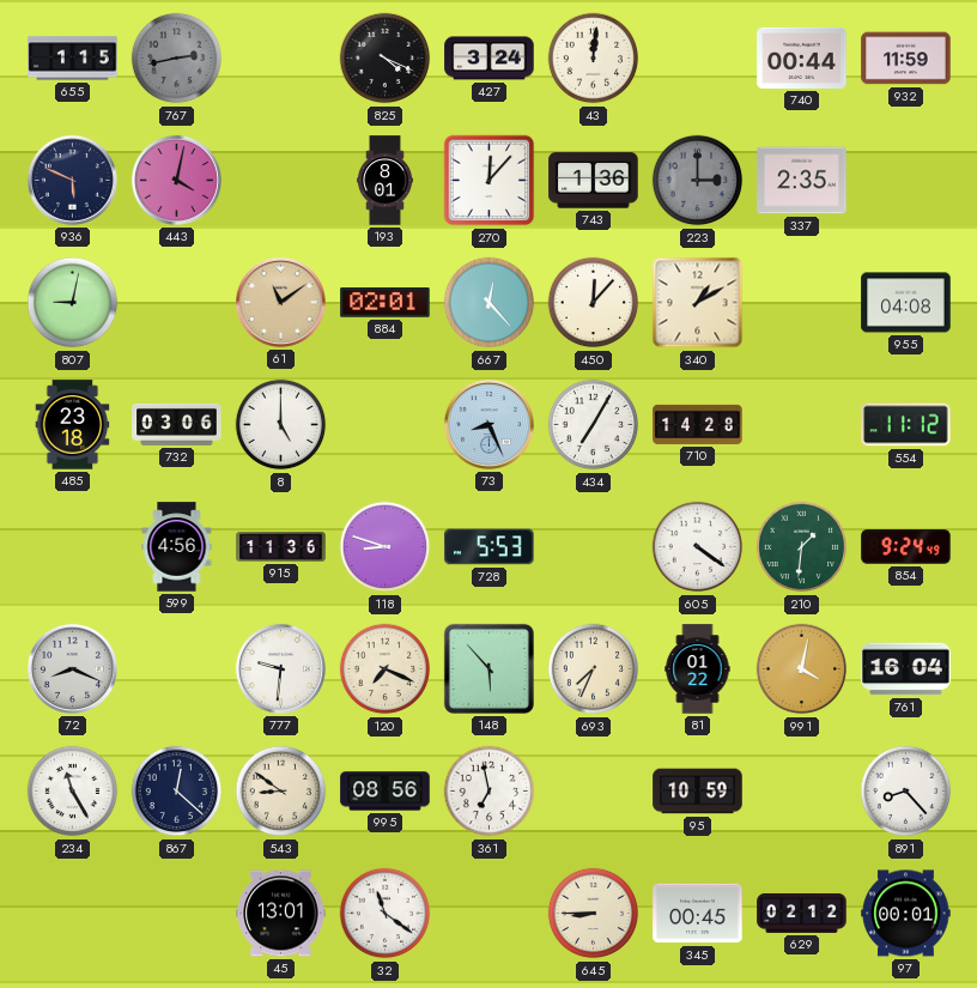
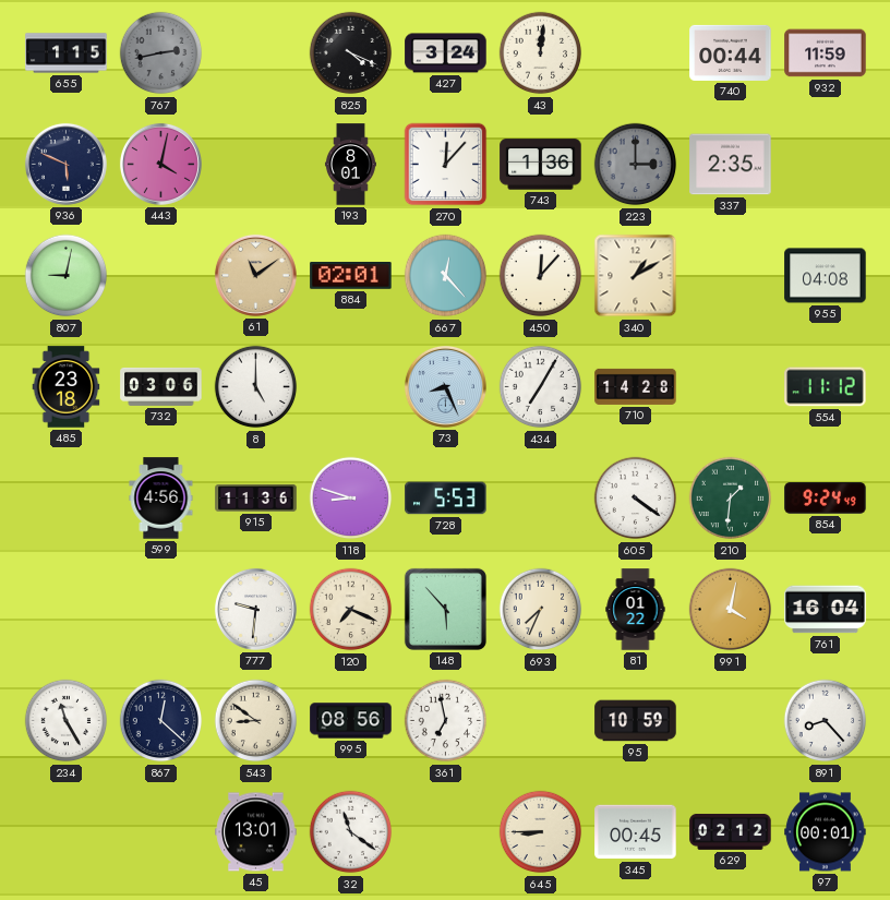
72: 8:19 -> none
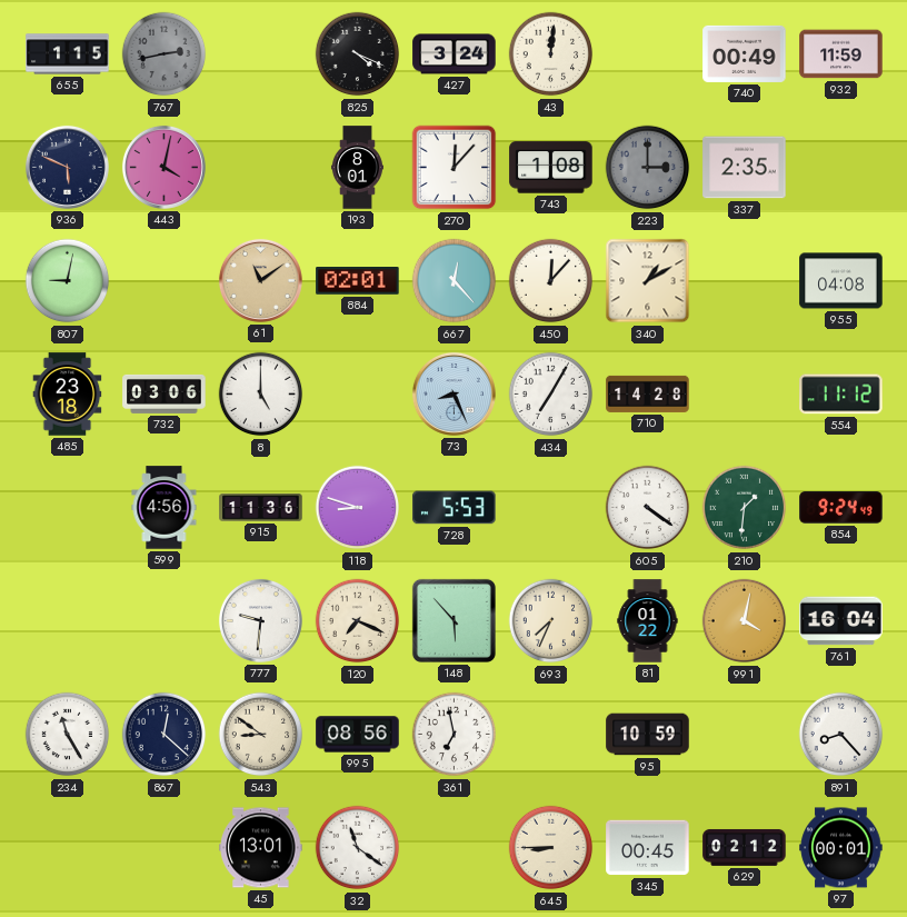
740: 00:44 -> 00:49
743: 1:36 -> 1:08
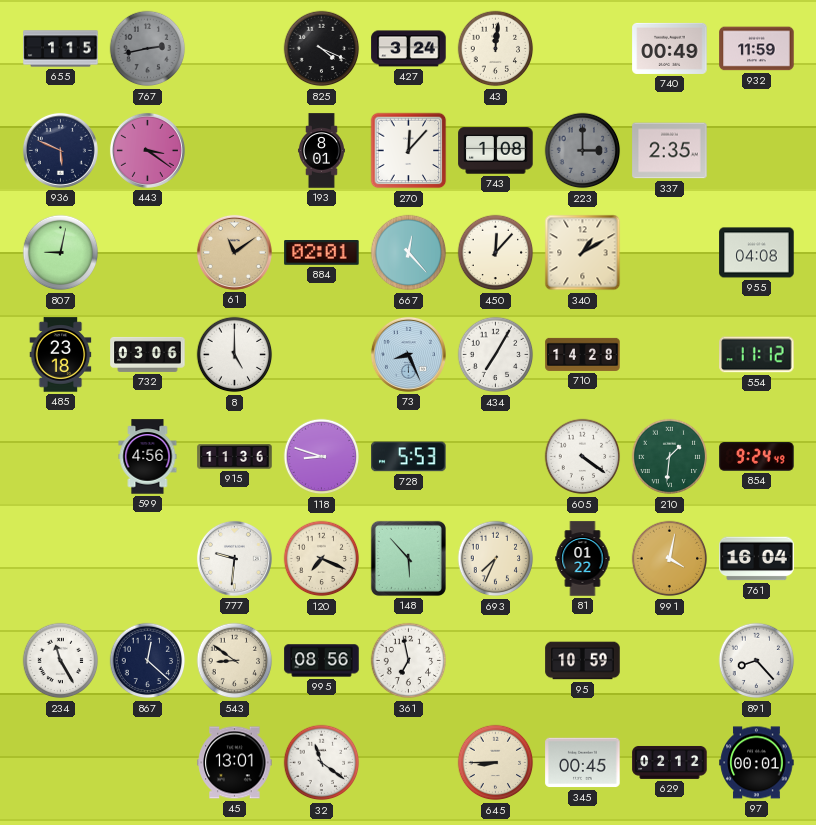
443: 4:02 -> 3:21
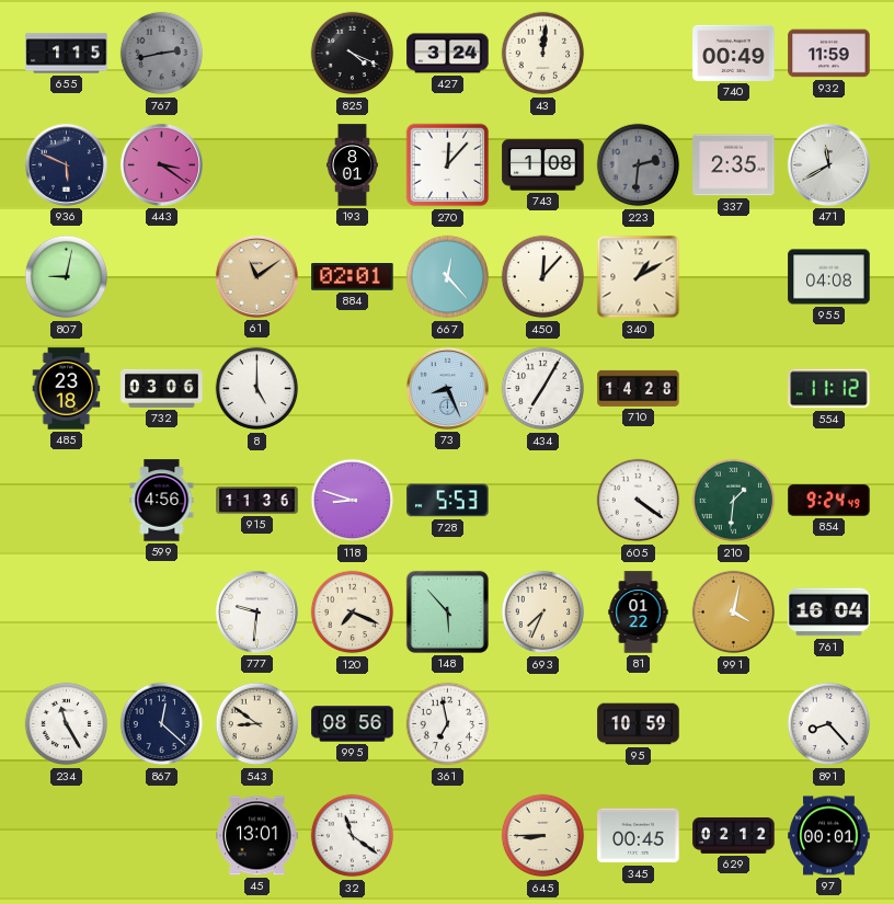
223: 3:00 -> 2:31
471: none -> 11:40
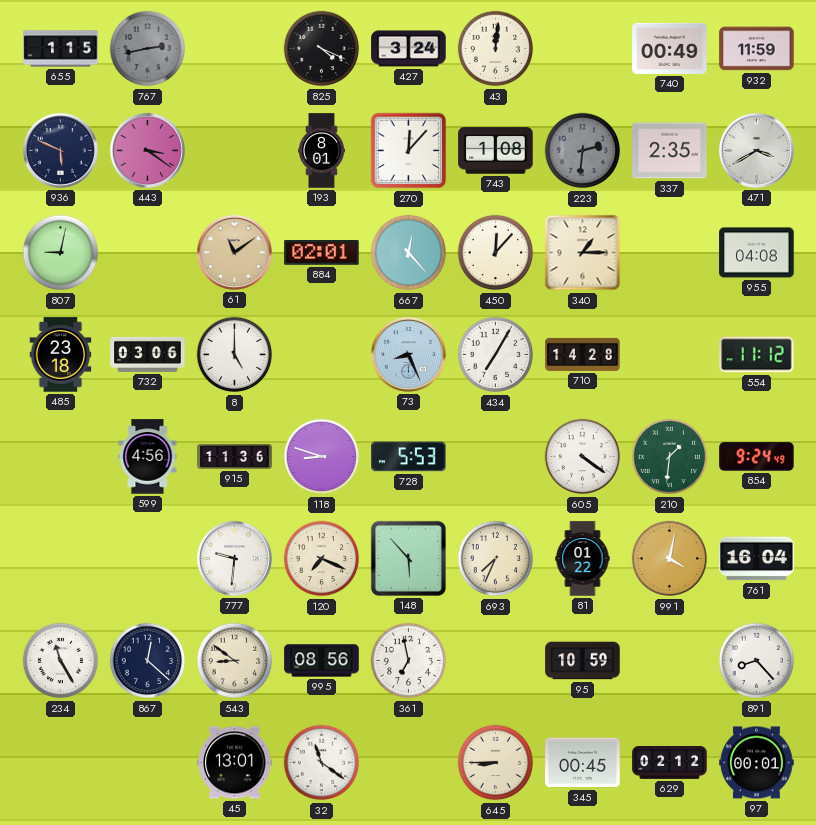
471: 11:40 -> 3:40
340: 1:10 -> 1:15
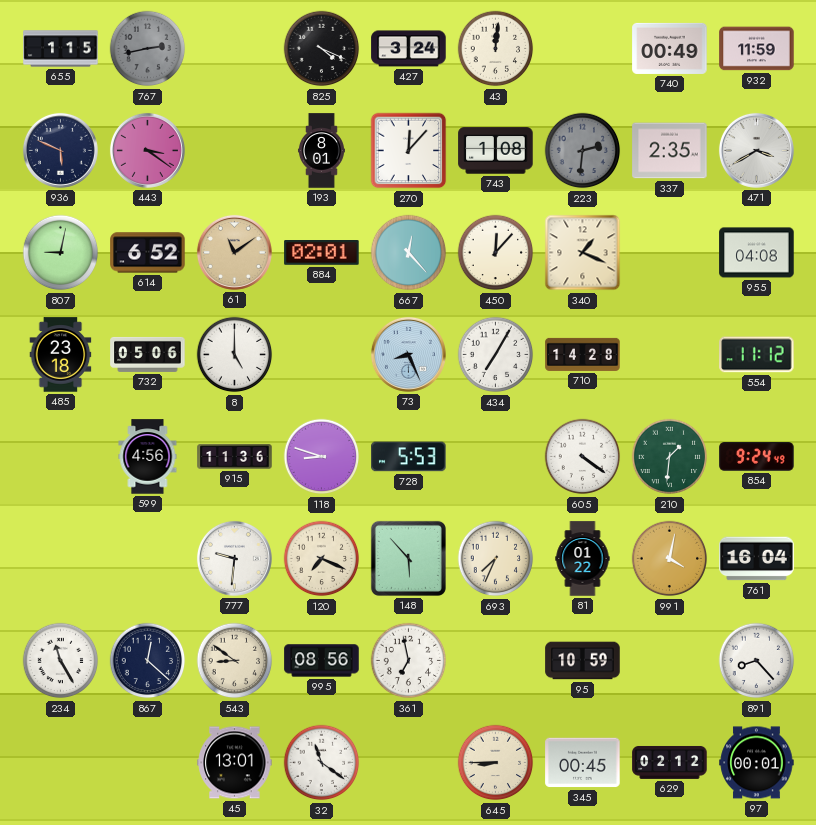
614: none -> 6:52
340: 1:15 -> 1:19
732: 03:06 -> 05:06
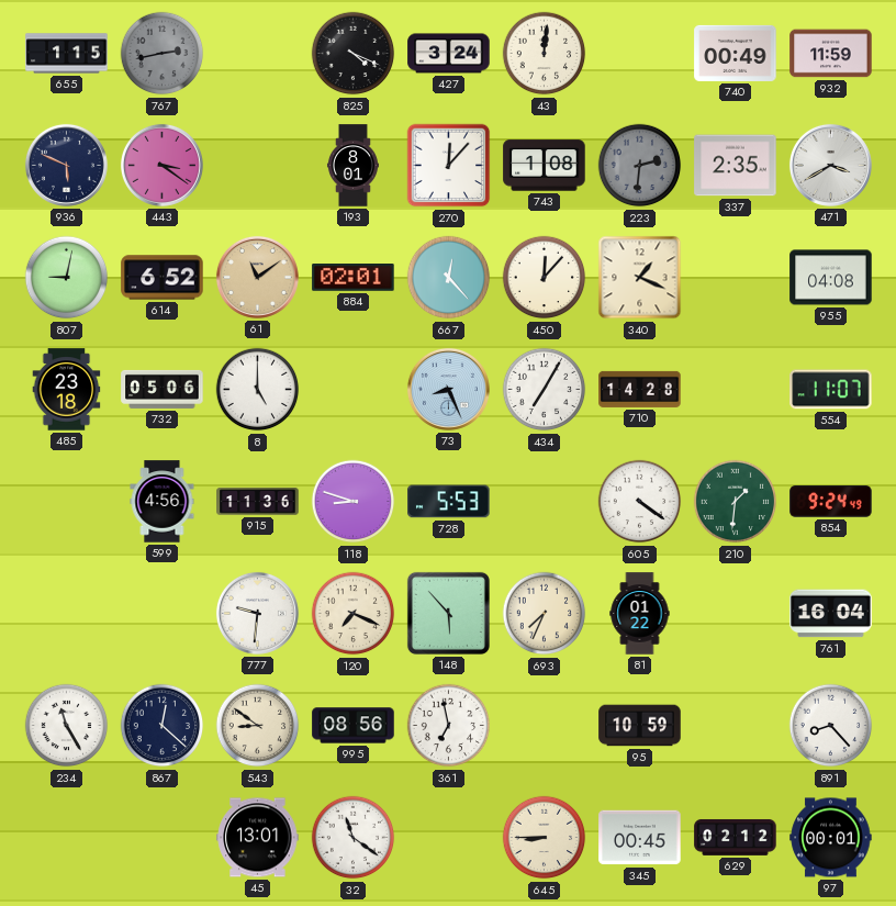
554: 11:12 -> 11:07
991: 4:02 -> none
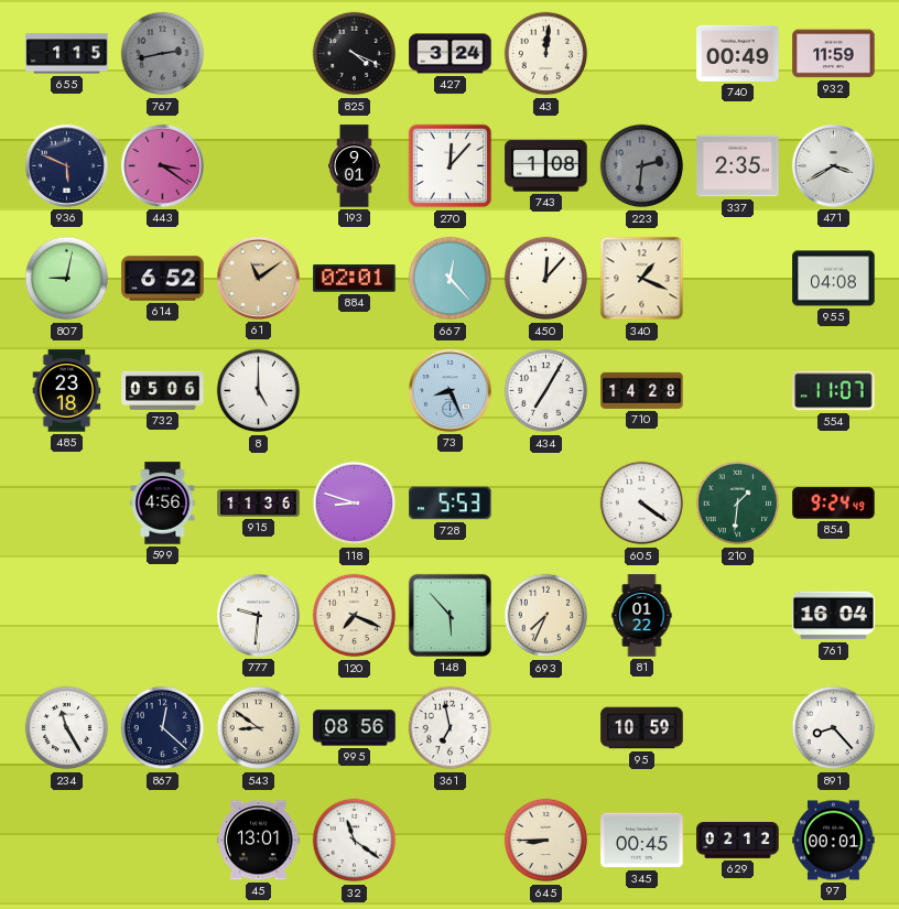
193: 8:01 -> 9:01
